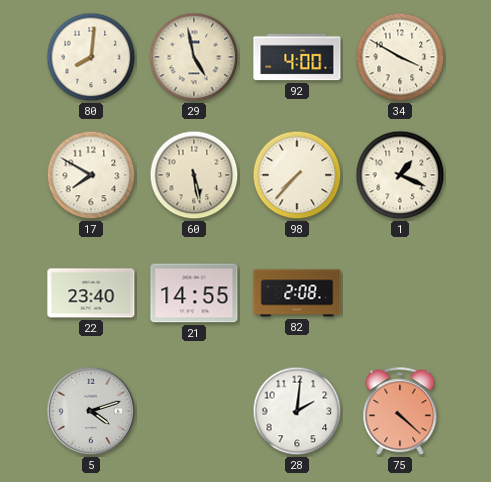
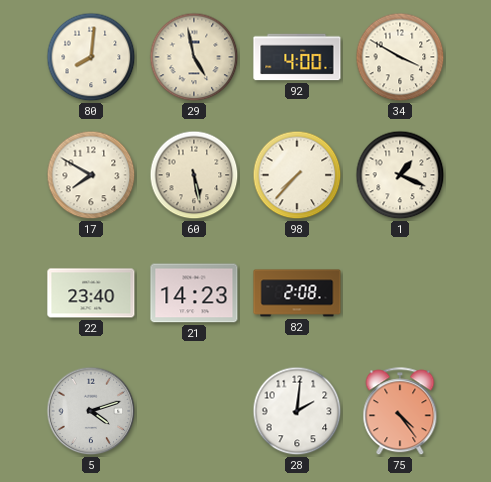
21: 14:55 -> 14:23
75: 4:22 -> 4:24
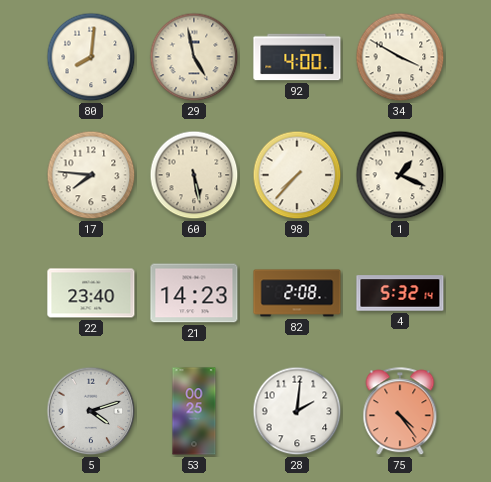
17: 7:50 -> 7:46
4: none -> 5:32
53: none -> 00:25
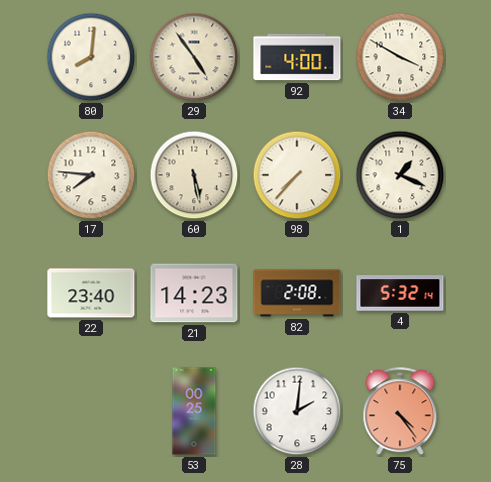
29: 4:58 -> 4:54
5: 4:12 -> none
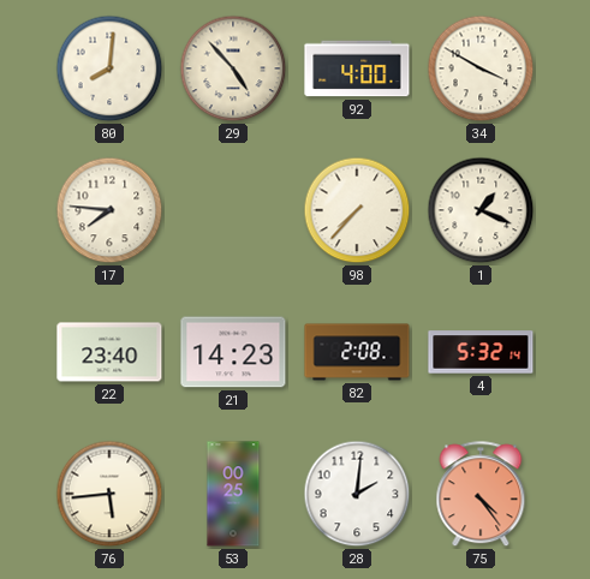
29: 4:54 -> 4:53
60: 5:28 -> none
76: none -> 5:44
